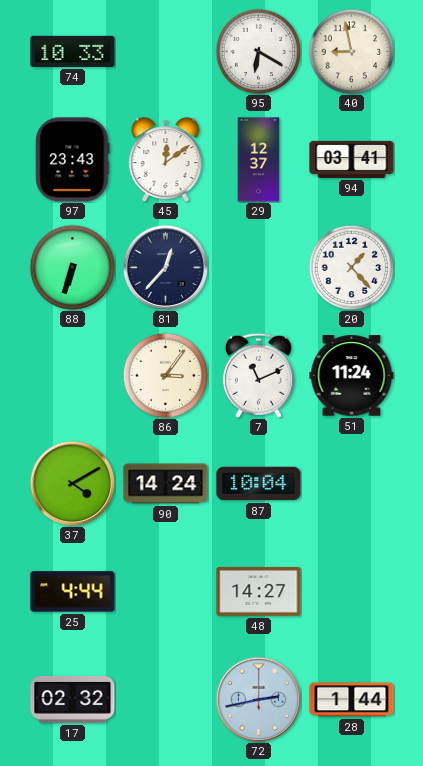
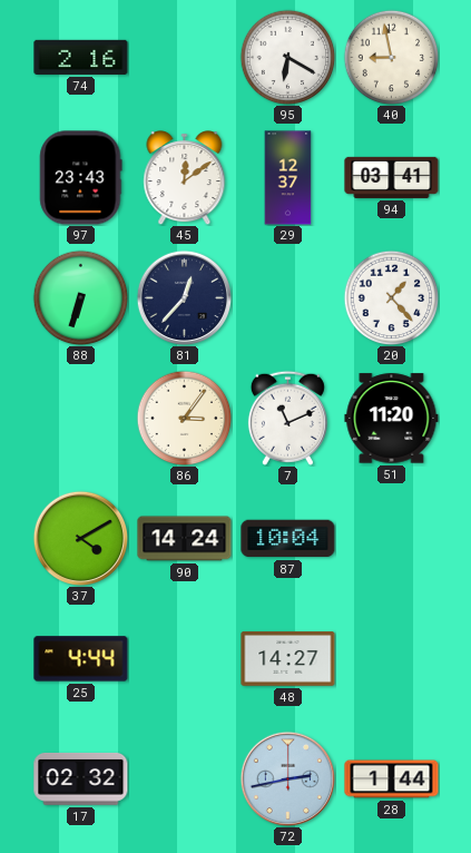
74: 10:33 -> 2:16
51: 11:24 -> 11:20
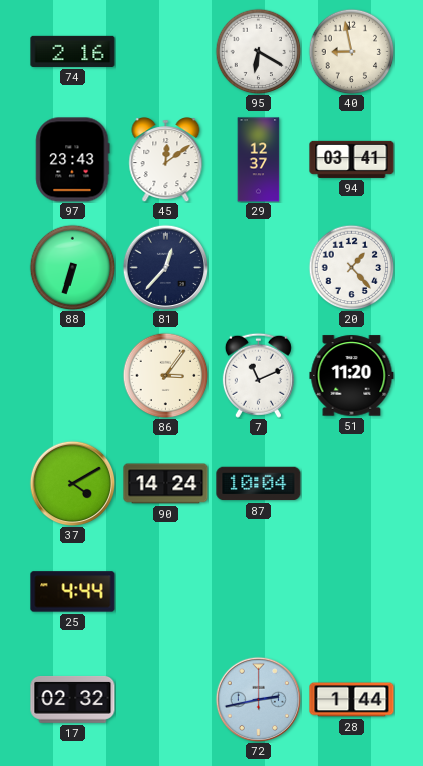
48: 14:27 -> none
